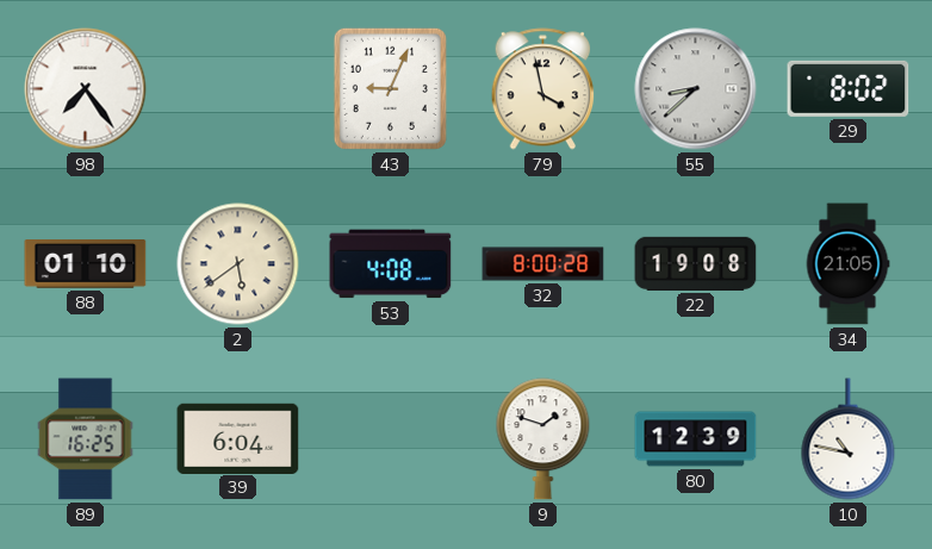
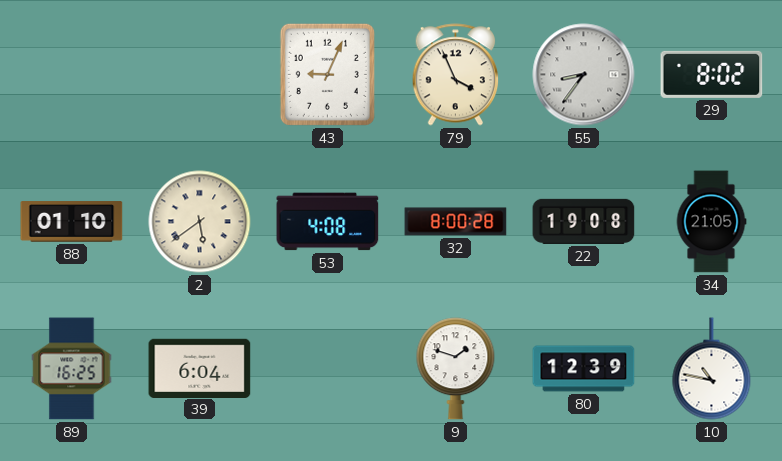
98: 7:24 -> none
79: 3:58 -> 3:56
55: 8:38 -> 8:36
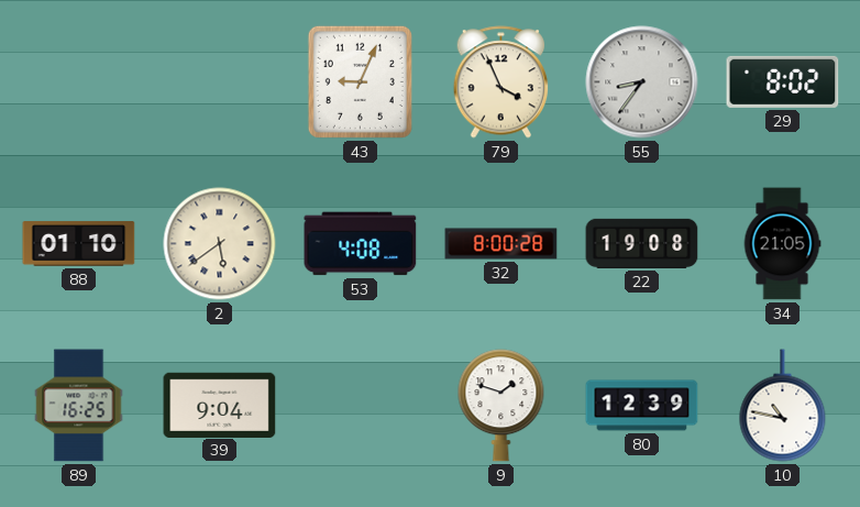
39: 6:04 -> 9:04
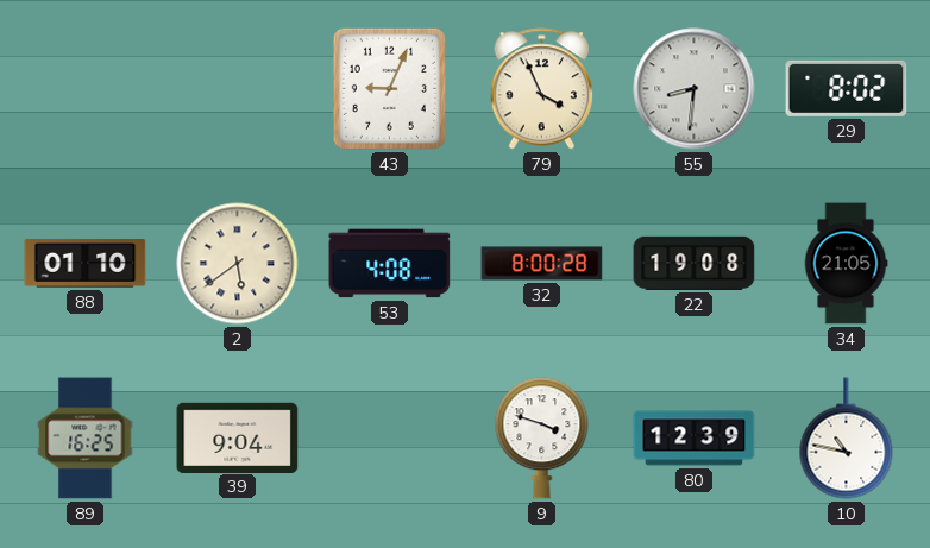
55: 8:36 -> 8:31
9: 1:48 -> 3:48
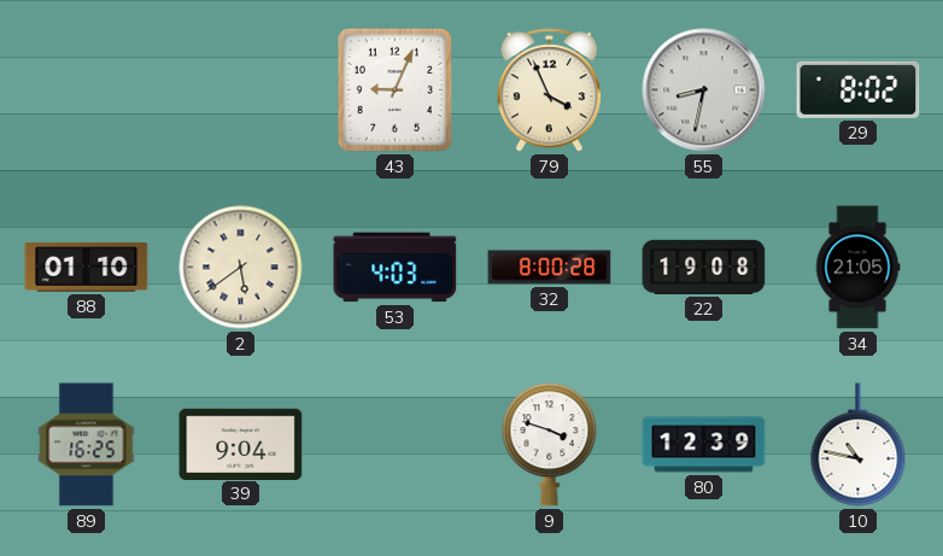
55: 8:31 -> 8:32
53: 4:08 -> 4:03
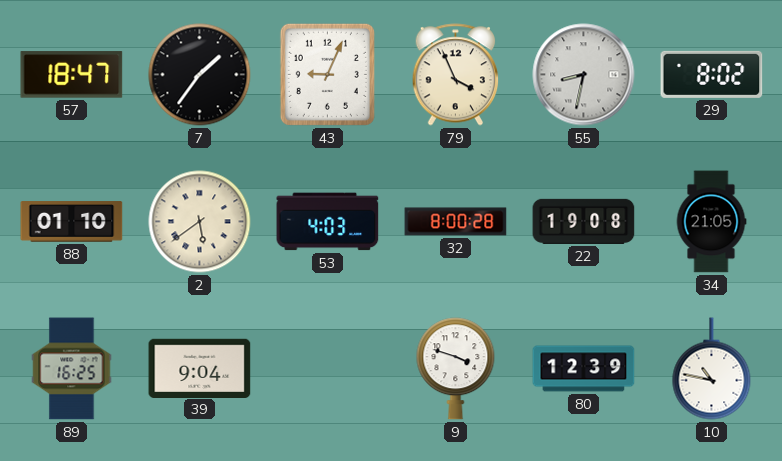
57: none -> 18:47
7: none -> 1:36
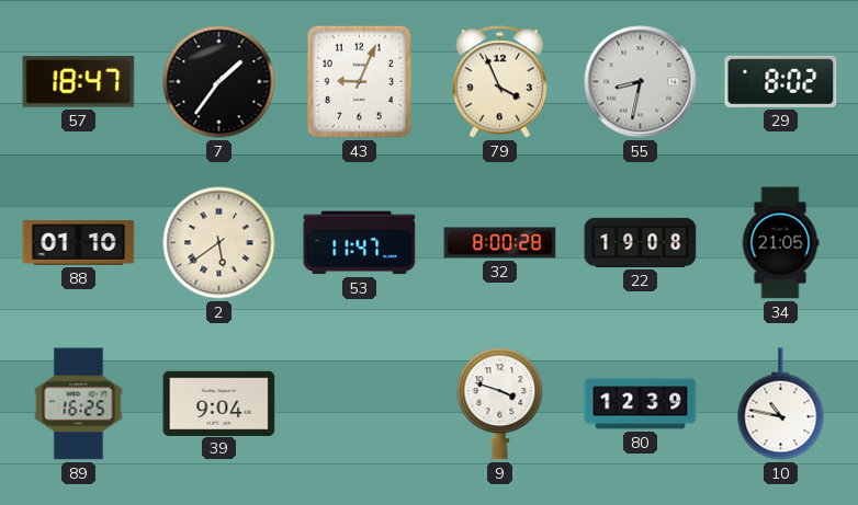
53: 4:03 -> 11:47
